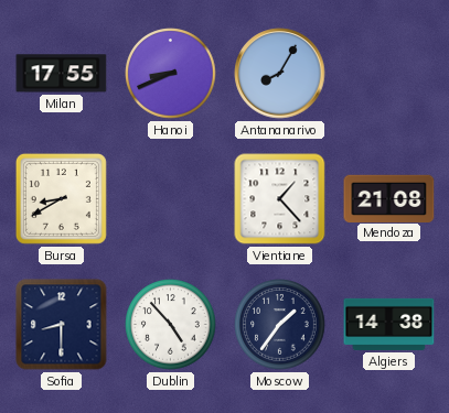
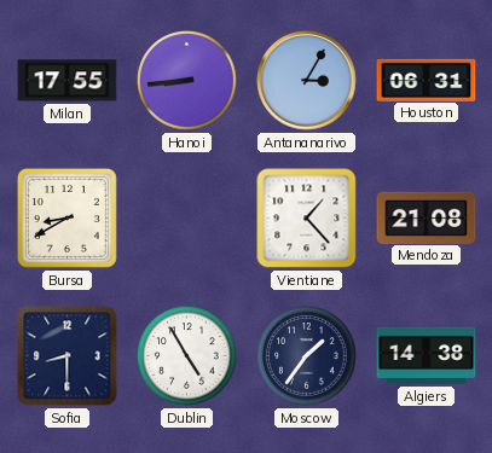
Hanoi: 8:41 -> 8:44
Antananarivo: 8:05 -> 3:05
Houston: none -> 06:31
Dublin: 4:53 -> 4:55
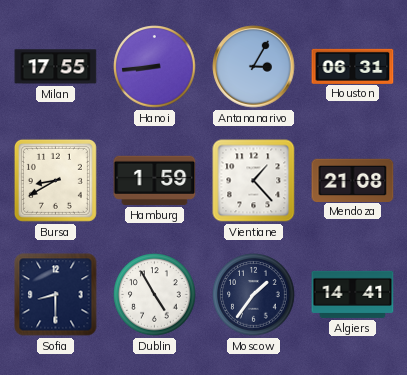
Hamburg: none -> 1:59
Algiers: 14:38 -> 14:41
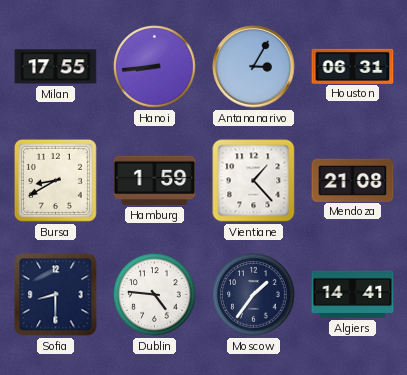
Dublin: 4:55 -> 4:46
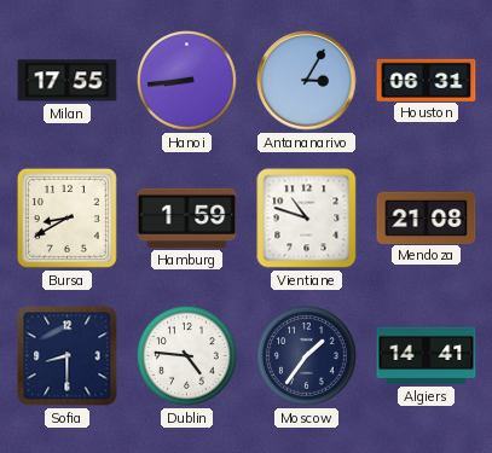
Vientiane: 1:23 -> 10:48
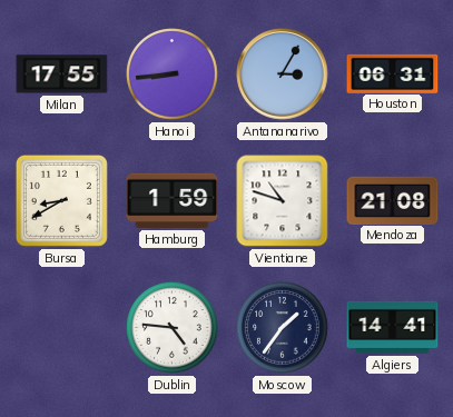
Sofia: 8:30 -> none
